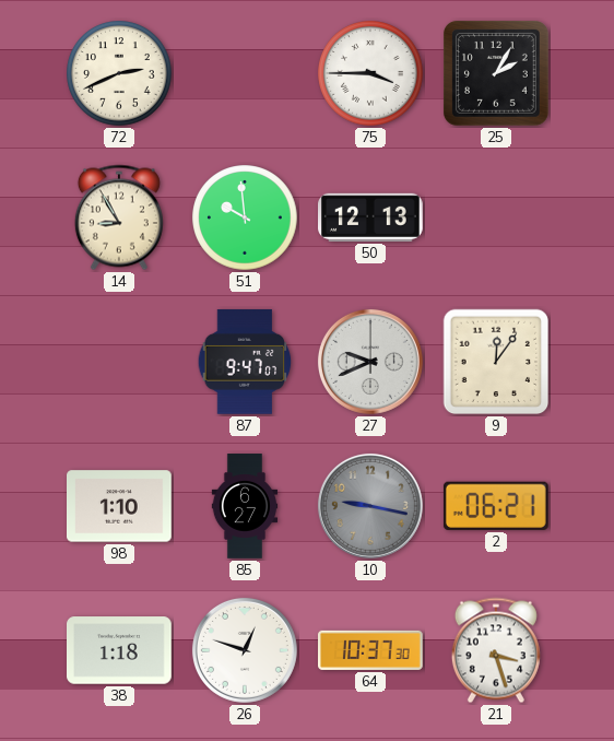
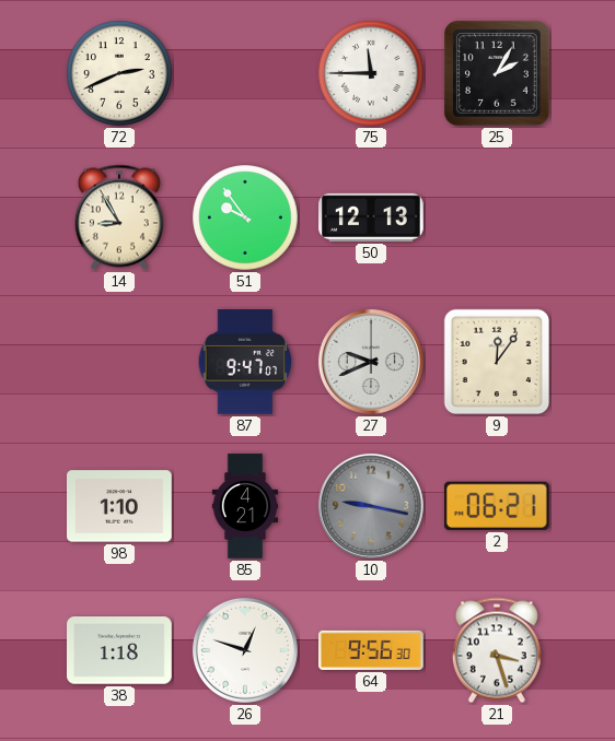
75: 3:45 -> 11:45
51: 9:59 -> 9:54
85: 6:27 -> 4:21
64: 10:37 -> 9:56
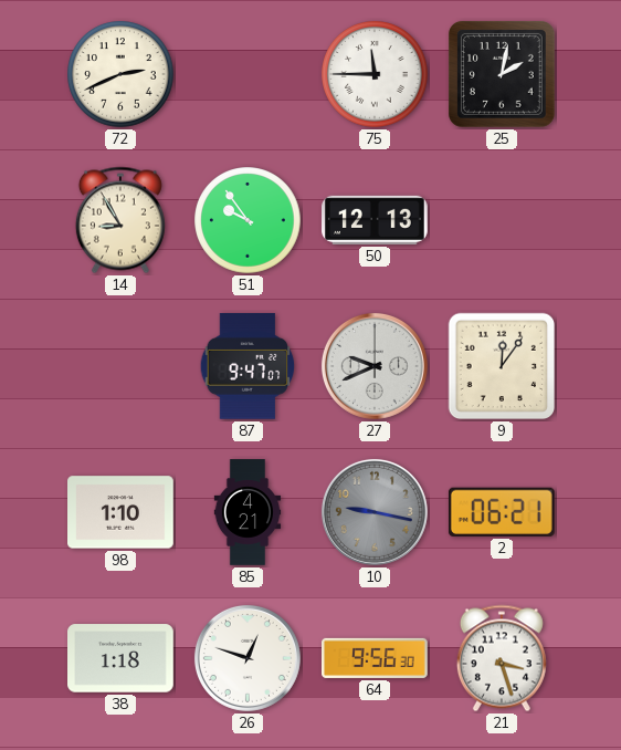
25: 2:05 -> 2:02
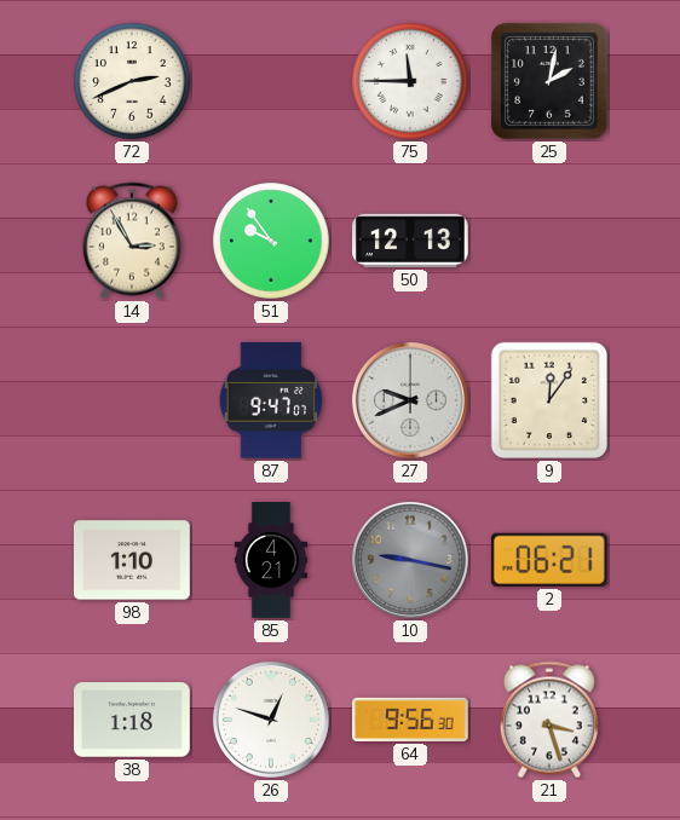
14: 8:55 -> 2:55
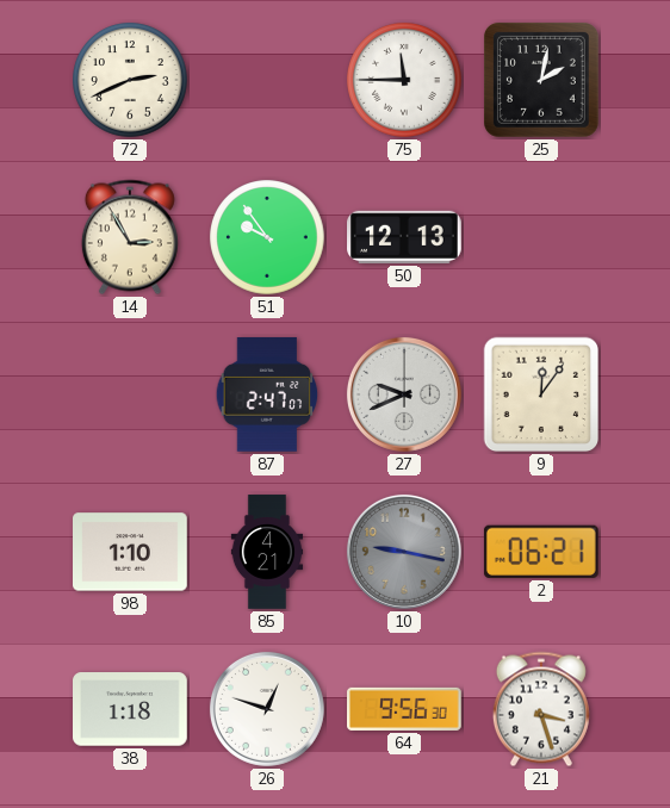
87: 9:47 -> 2:47
